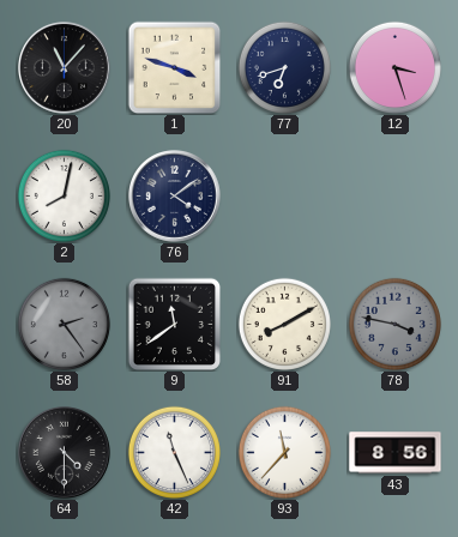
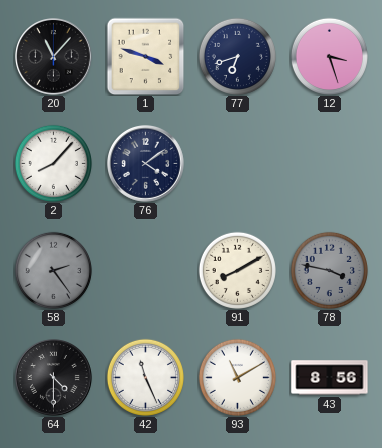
2: 8:02 -> 8:07
9: 11:39 -> none
93: 11:37 -> 11:10
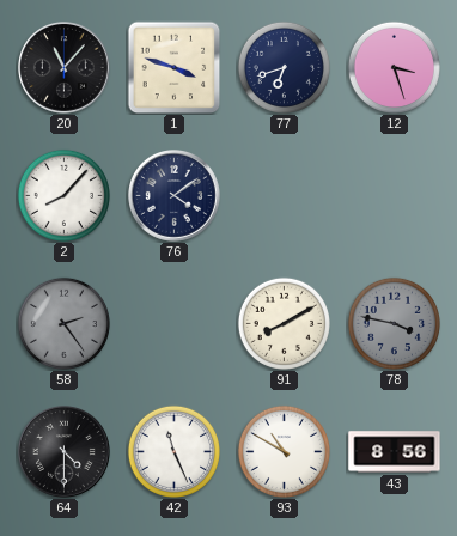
93: 11:10 -> 10:50
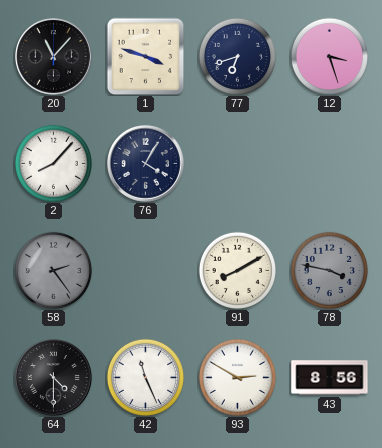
76: 4:09 -> 4:05
93: 10:50 -> 2:50
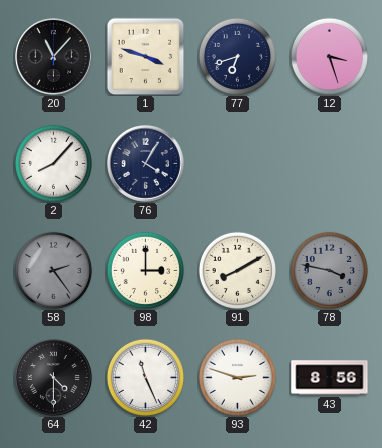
98: none -> 3:00
93: 2:50 -> 2:48
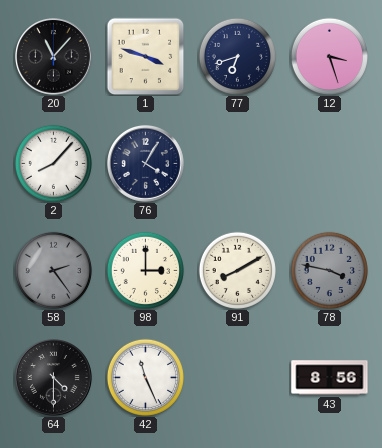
93: 2:48 -> none
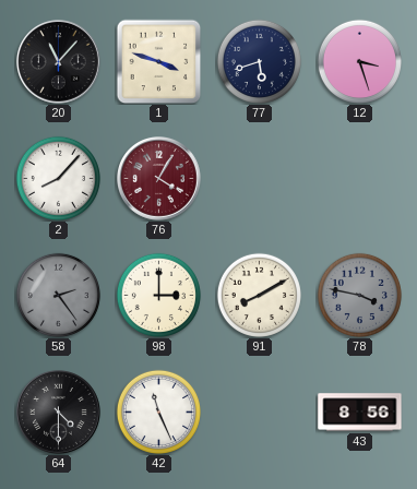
77: 6:42 -> 5:42
76 dial: navy -> burgundy
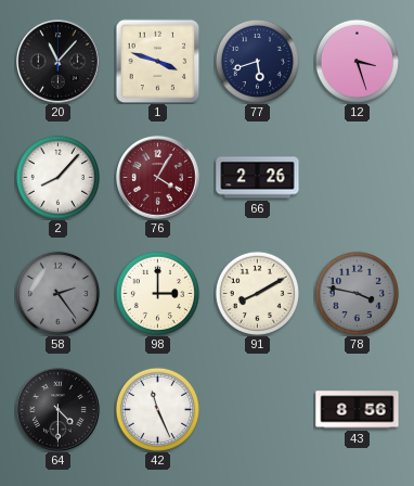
66: none -> 2:26
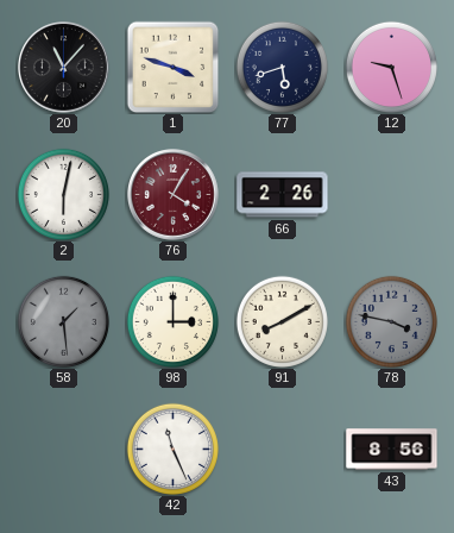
12: 3:27 -> 9:27
2: 8:07 -> 6:02
58: 2:24 -> 1:29
64: 4:30 -> none
